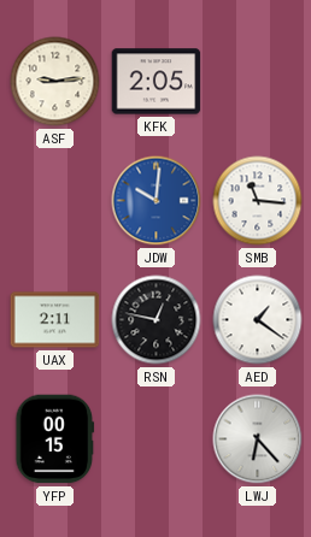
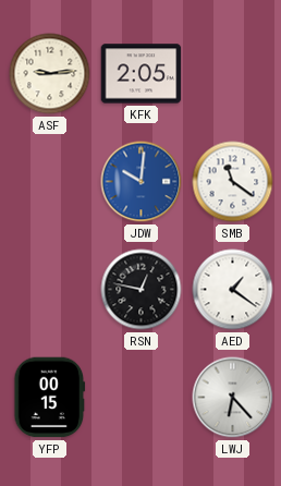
SMB: 11:16 -> 11:21
UAX: 2:11 -> none
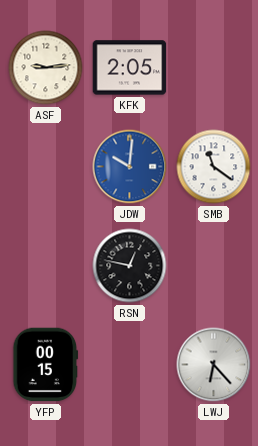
AED: 1:21 -> none
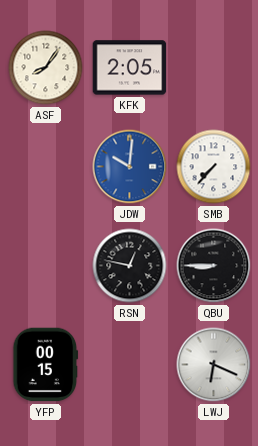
ASF: 9:14 -> 8:06
SMB: 11:21 -> 7:37
QBU: none -> 8:45
LWJ: 6:23 -> 6:19
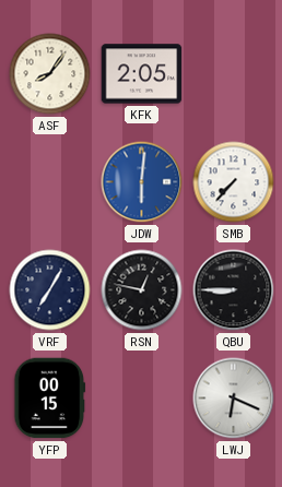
JDW: 10:01 -> 6:01
VRF: none -> 7:05
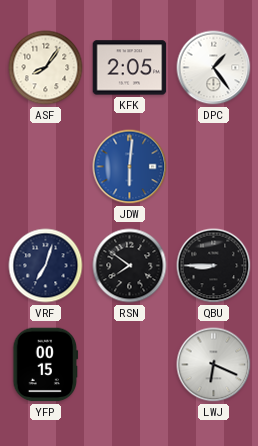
DPC: none -> 1:24
SMB: 7:37 -> none
VRF: 7:05 -> 7:03
RSN: 12:47 -> 7:51
